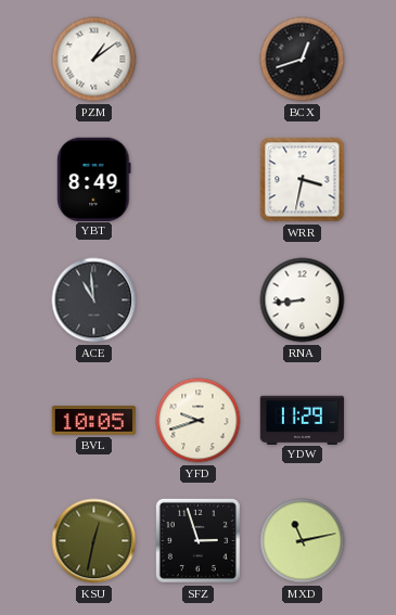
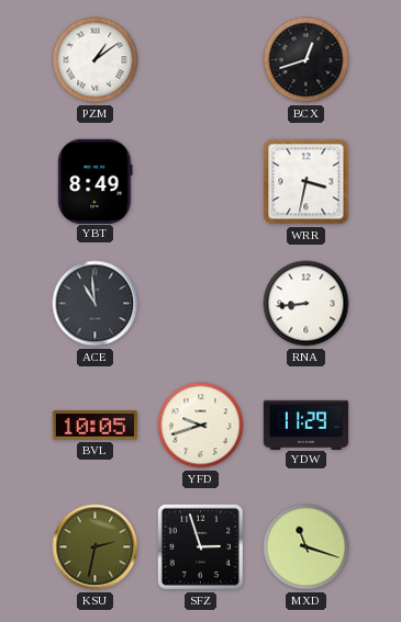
KSU: 12:32 -> 2:32
MXD: 11:13 -> 11:18
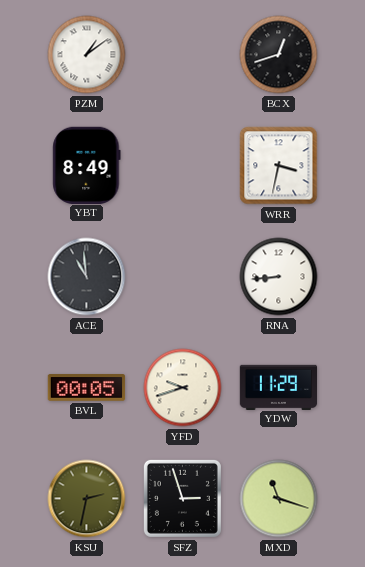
BVL: 10:05 -> 00:05
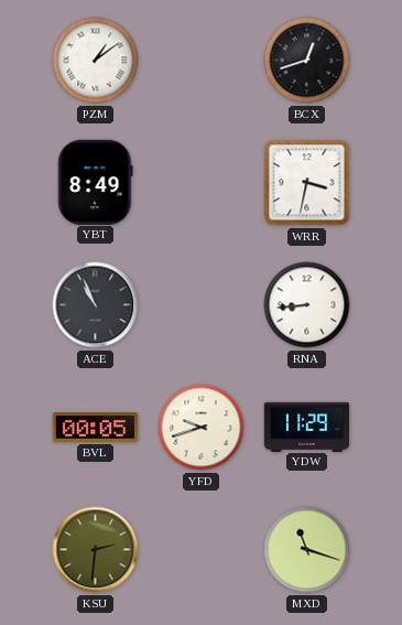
ACE: 10:59 -> 10:56
KSU: 2:32 -> 2:31
SFZ: 2:57 -> none
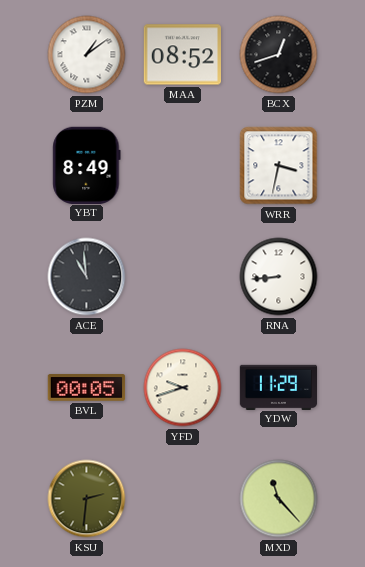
MAA: none -> 08:52
ACE: 10:56 -> 10:59
MXD: 11:18 -> 11:23
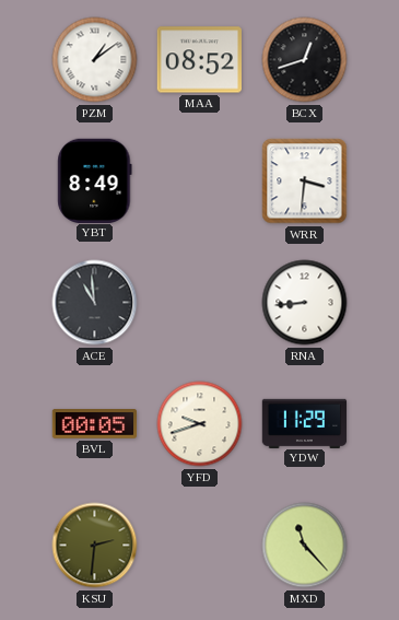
WRR: 3:32 -> 3:31
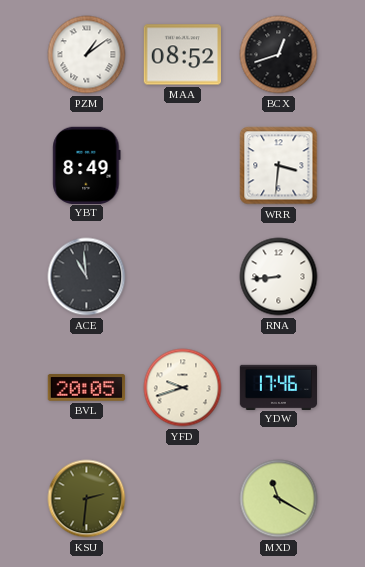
BVL: 00:05 -> 20:05
YDW: 11:29 -> 17:46
MXD: 11:23 -> 11:20
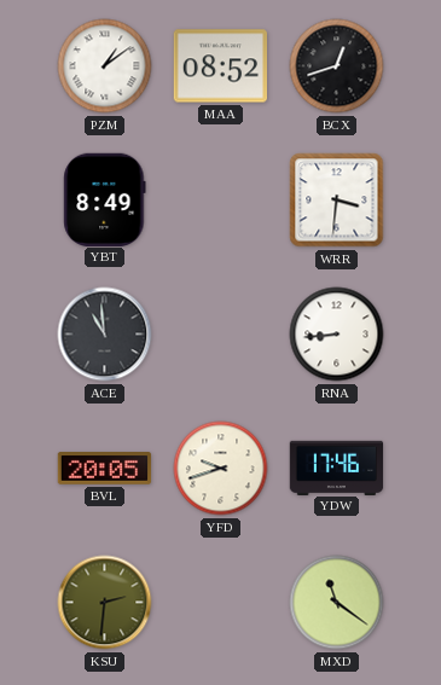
MXD: 11:20 -> 11:21
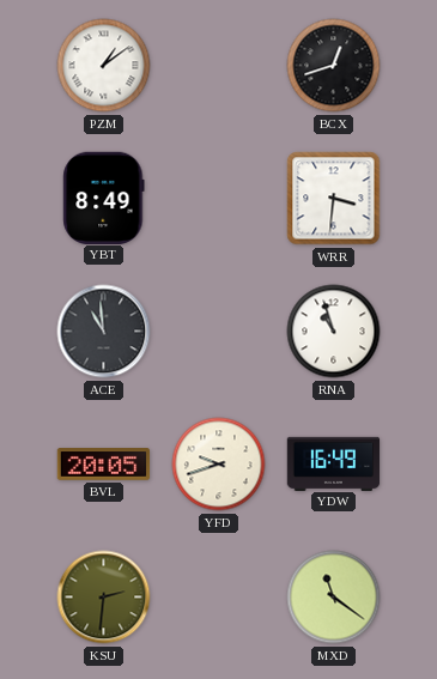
MAA: 08:52 -> none
RNA: 8:44 -> 10:57
YDW: 17:46 -> 16:49
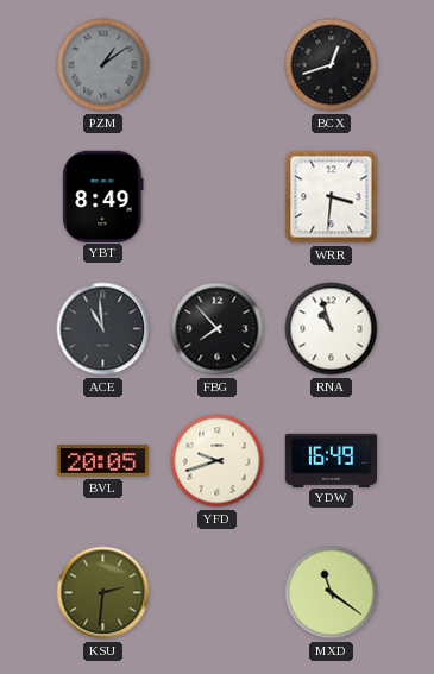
PZM dial: white -> grey
FBG: none -> 7:53
